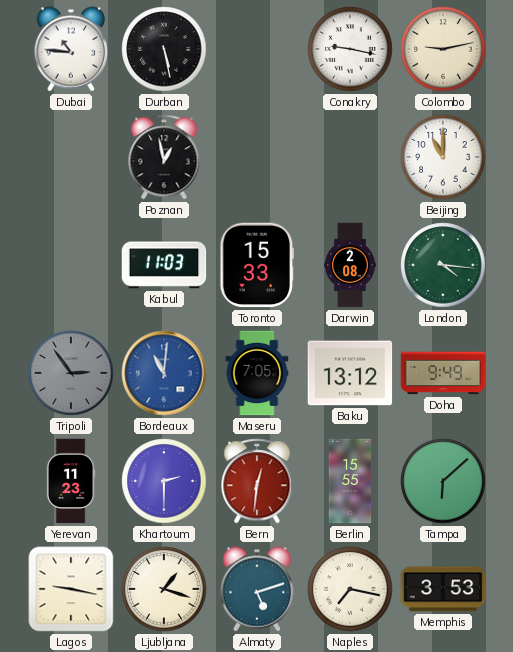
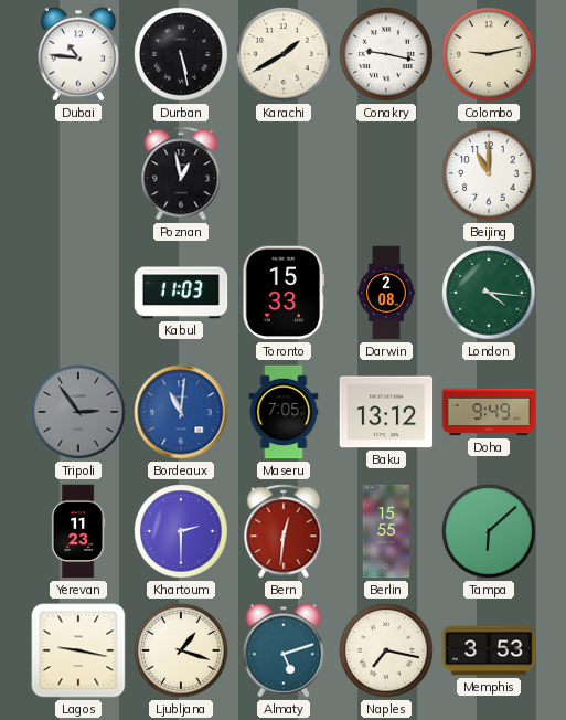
Karachi: none -> 1:40
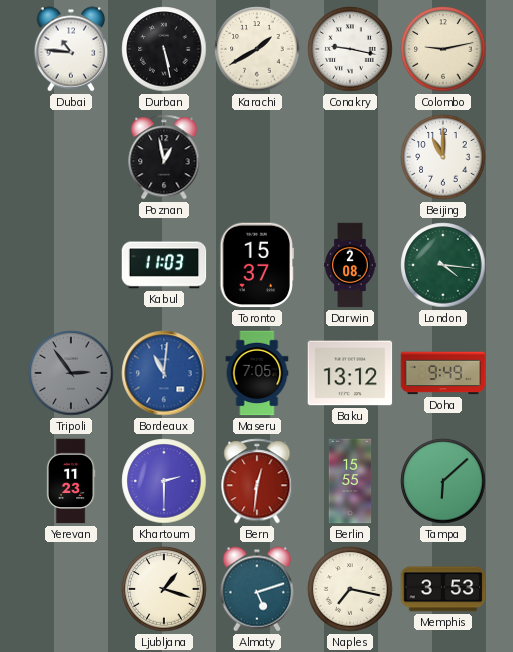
Toronto: 15:33 -> 15:37
Lagos: 9:17 -> none
